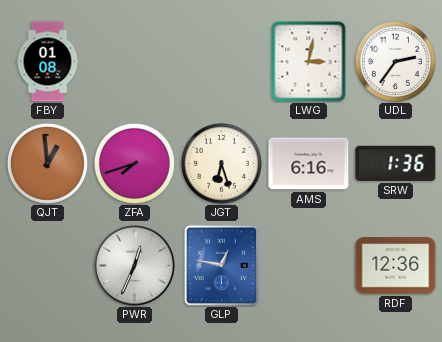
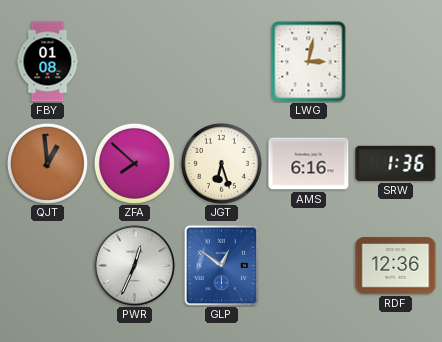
UDL: 2:36 -> none
ZFA: 7:42 -> 7:52
GLP: 12:47 -> 12:51
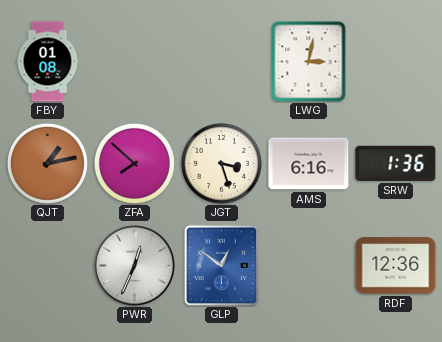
QJT: 12:59 -> 1:13
JGT: 6:27 -> 3:27
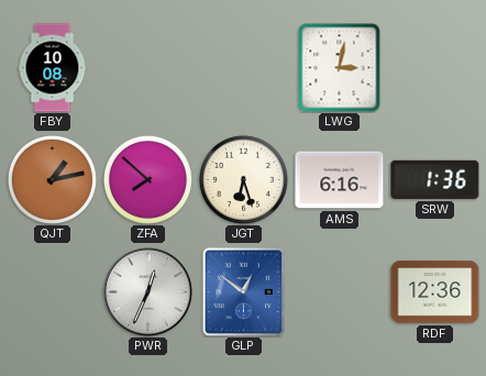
FBY: 01:08 -> 10:08
JGT: 3:27 -> 6:27
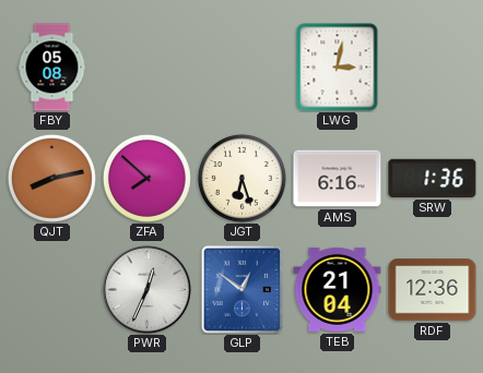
FBY: 10:08 -> 05:08
QJT: 1:13 -> 8:13
TEB: none -> 21:04
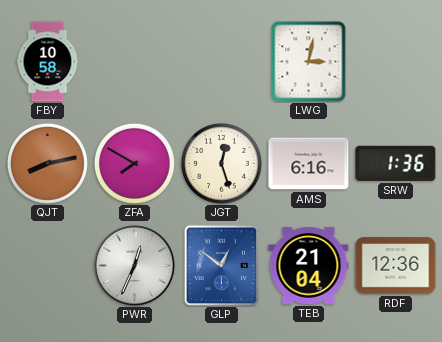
FBY: 05:08 -> 10:58
ZFA: 7:52 -> 7:50
JGT: 6:27 -> 12:27
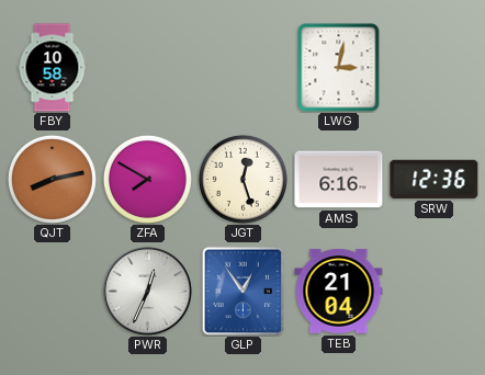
SRW: 1:36 -> 12:36
GLP: 12:51 -> 12:54
RDF: 12:36 -> none
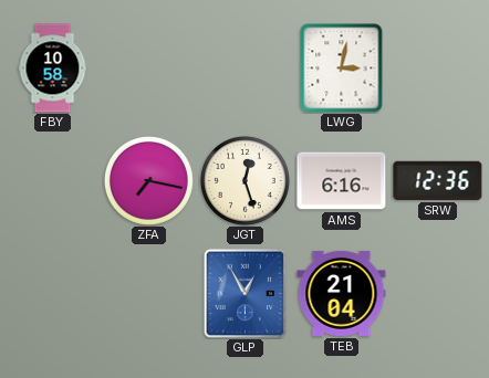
QJT: 8:13 -> none
ZFA: 7:50 -> 7:17
PWR: 12:34 -> none
GLP: 12:54 -> 12:55
